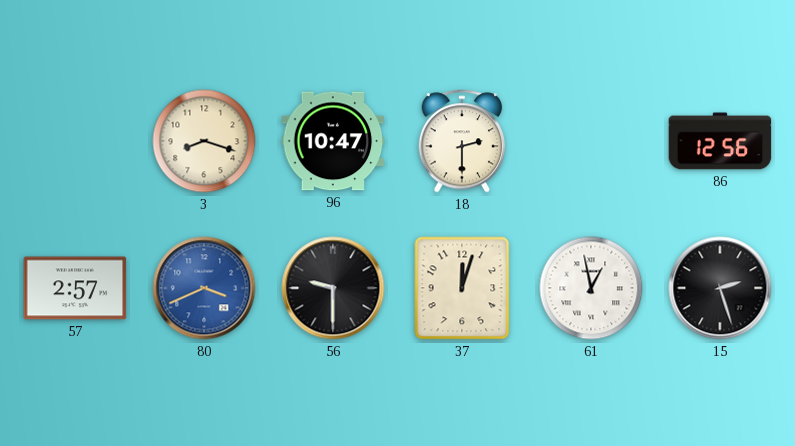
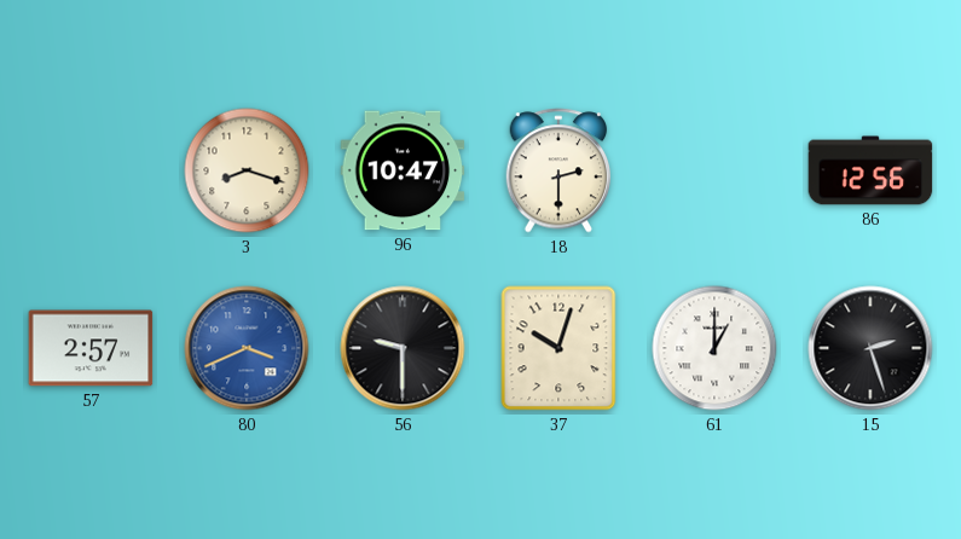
37: 12:03 -> 10:03
61: 12:58 -> 1:00
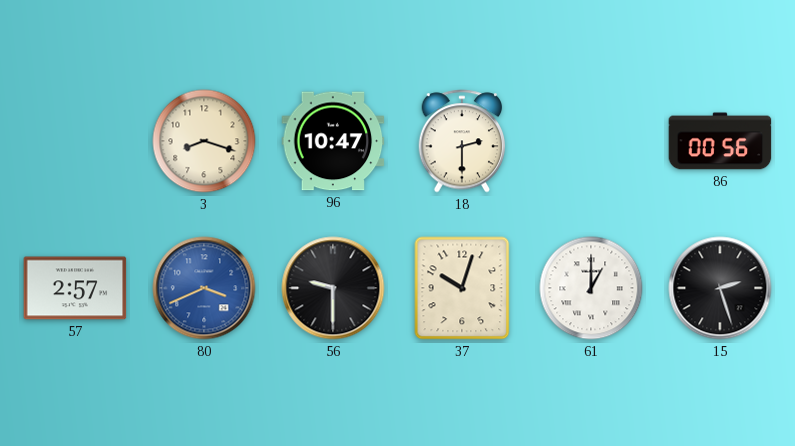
86: 12:56 -> 00:56
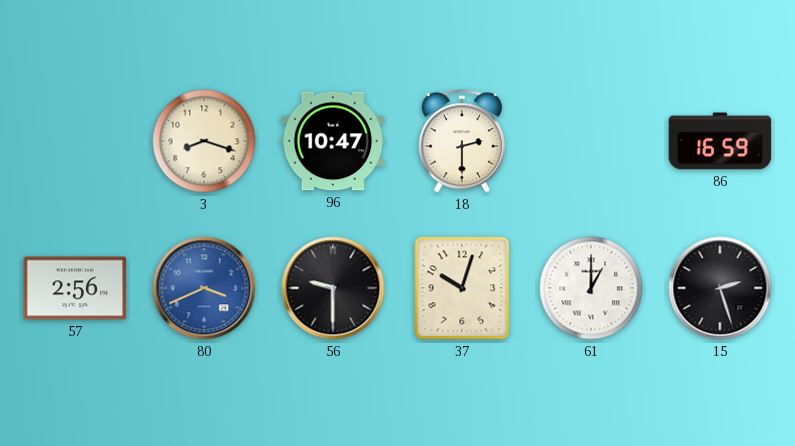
86: 00:56 -> 16:59
57: 2:57 -> 2:56
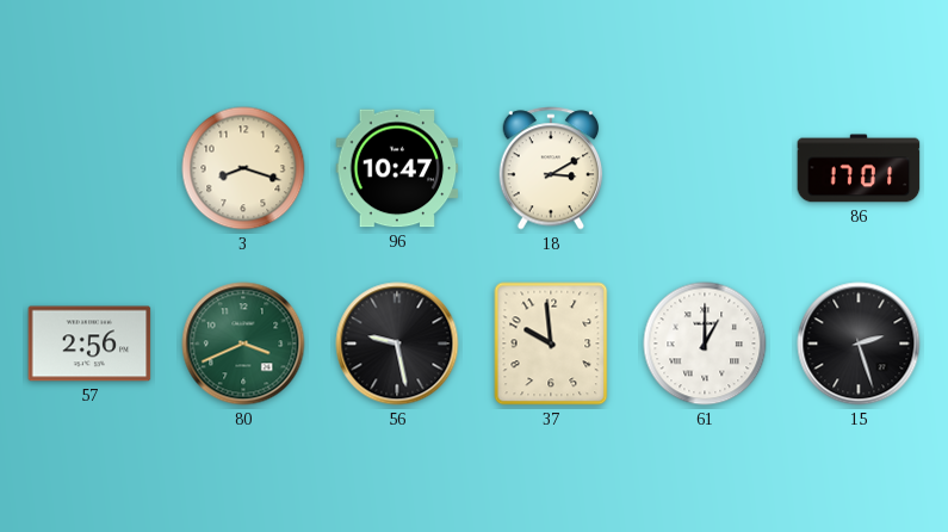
18: 2:30 -> 3:10
86: 16:59 -> 17:01
80 dial: blue -> green
56: 9:30 -> 9:28
37: 10:03 -> 9:59
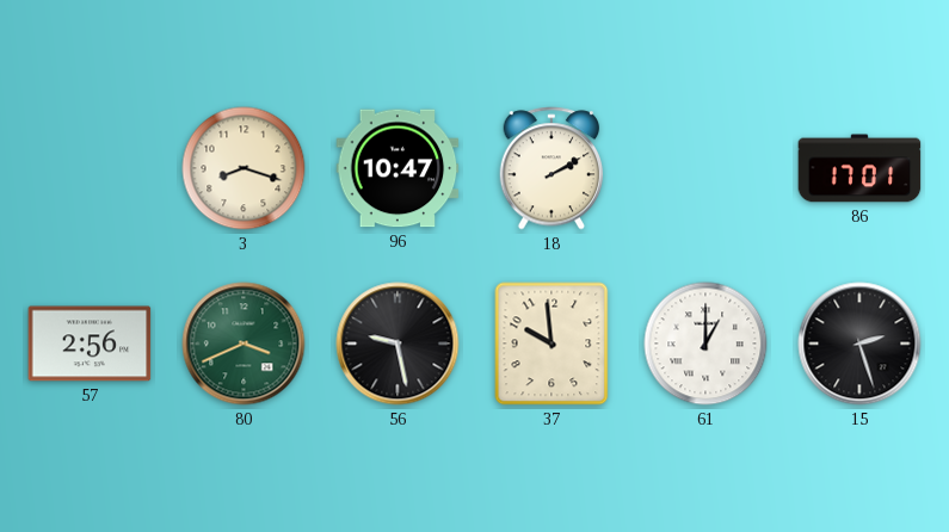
18: 3:10 -> 2:10
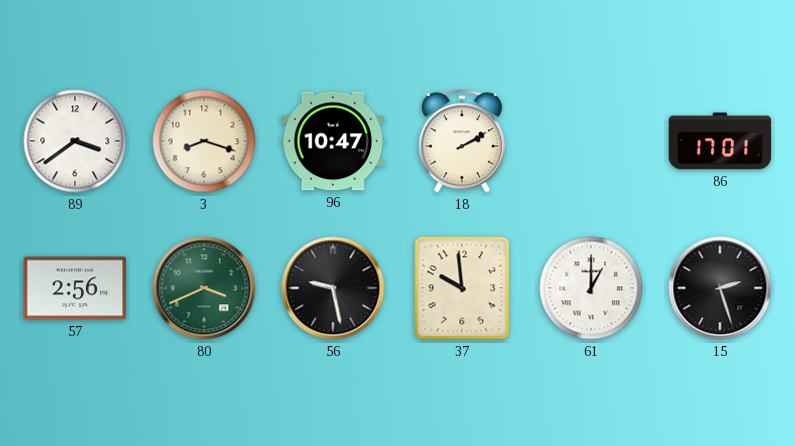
89: none -> 3:39
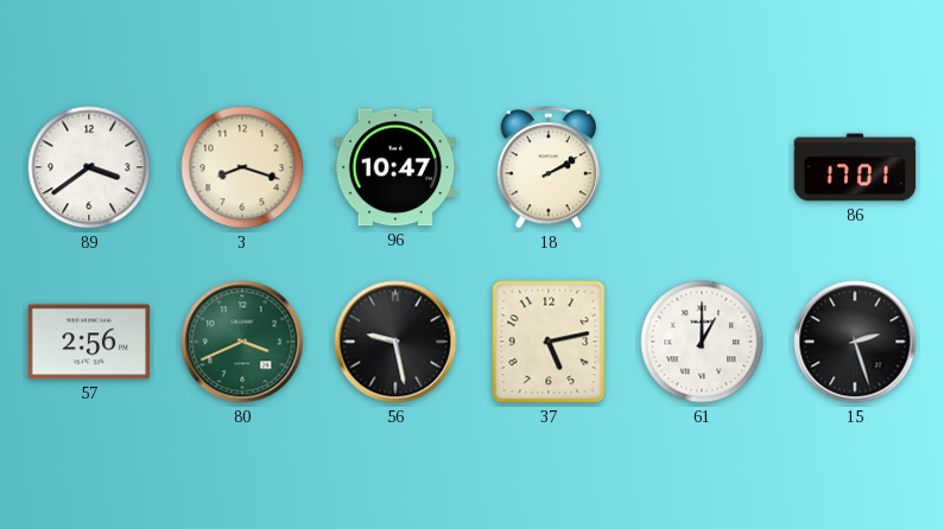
37: 9:59 -> 5:13
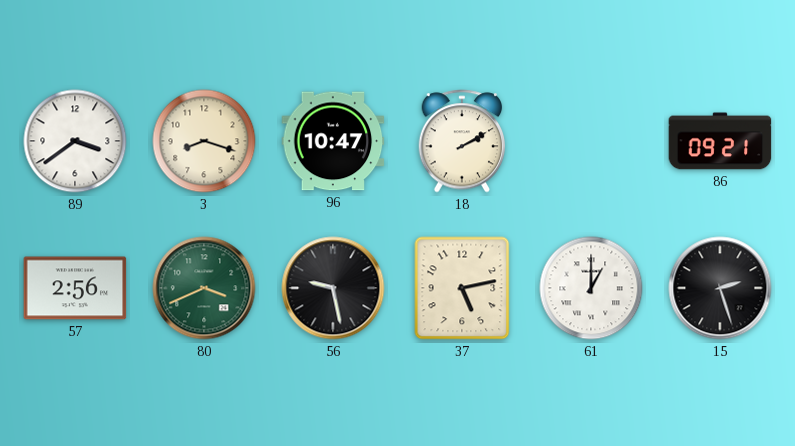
86: 17:01 -> 09:21
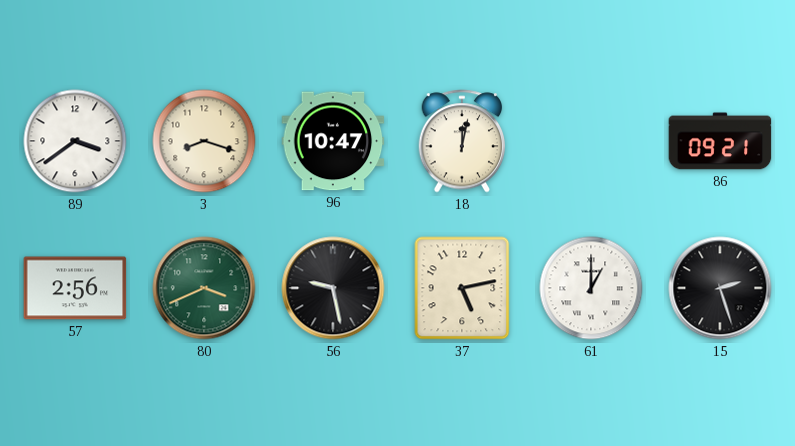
18: 2:10 -> 12:02
